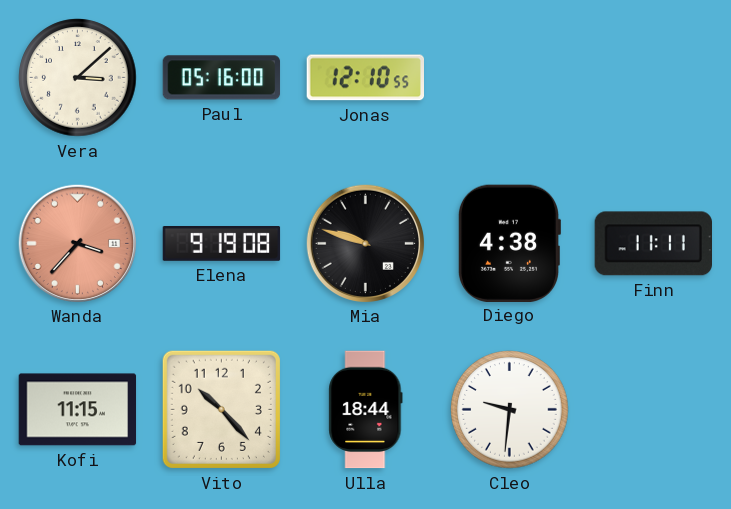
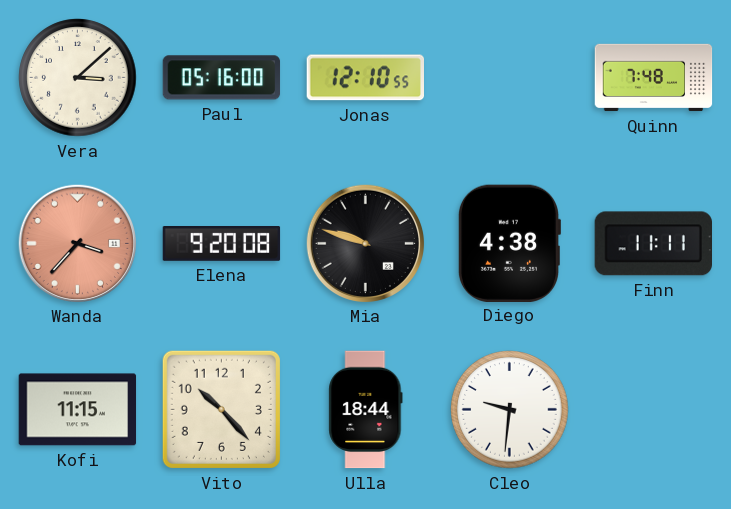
Quinn: none -> 7:48
Elena: 9:19 -> 9:20
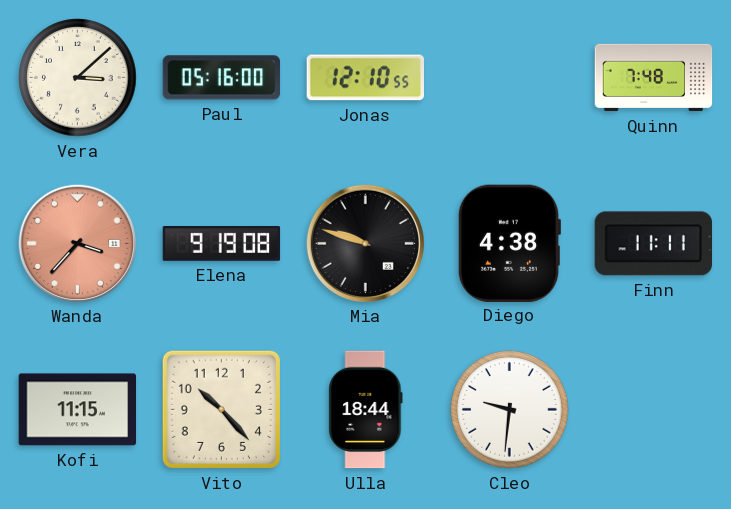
Elena: 9:20 -> 9:19
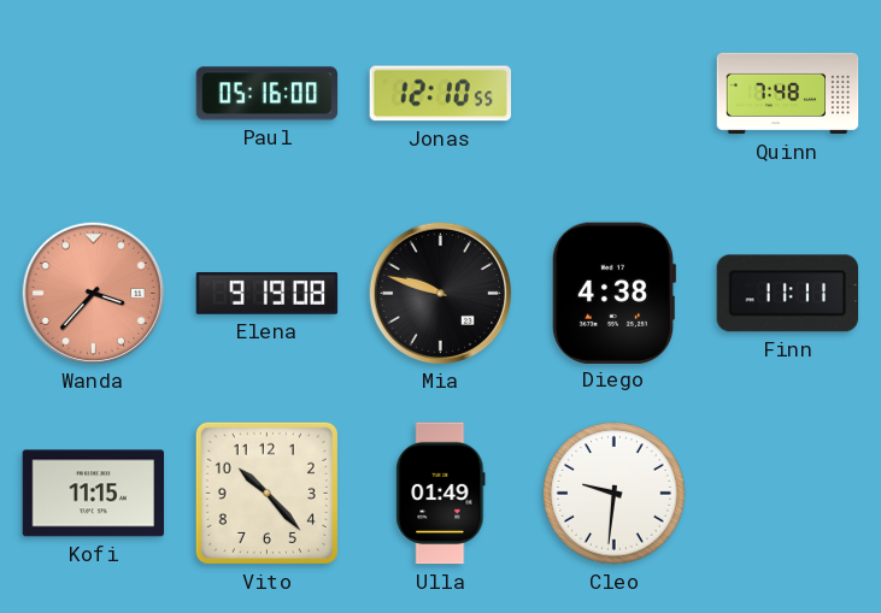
Vera: 3:08 -> none
Ulla: 18:44 -> 01:49
